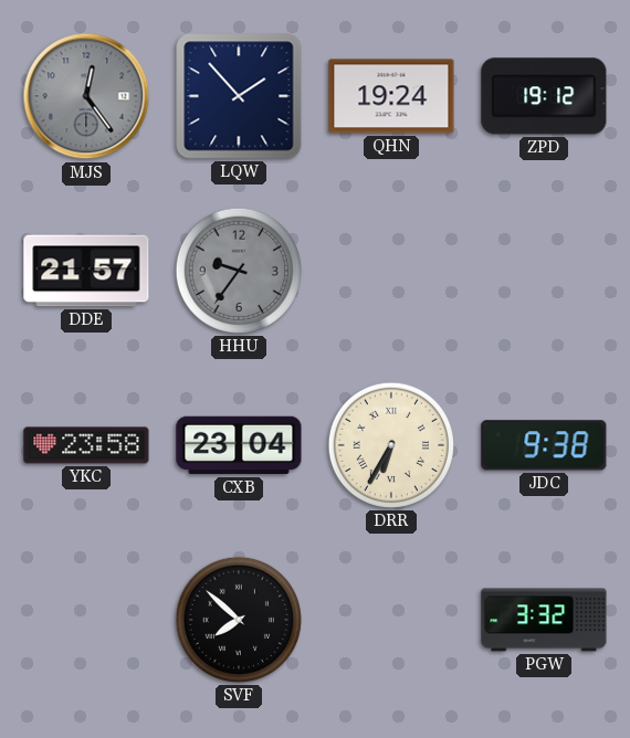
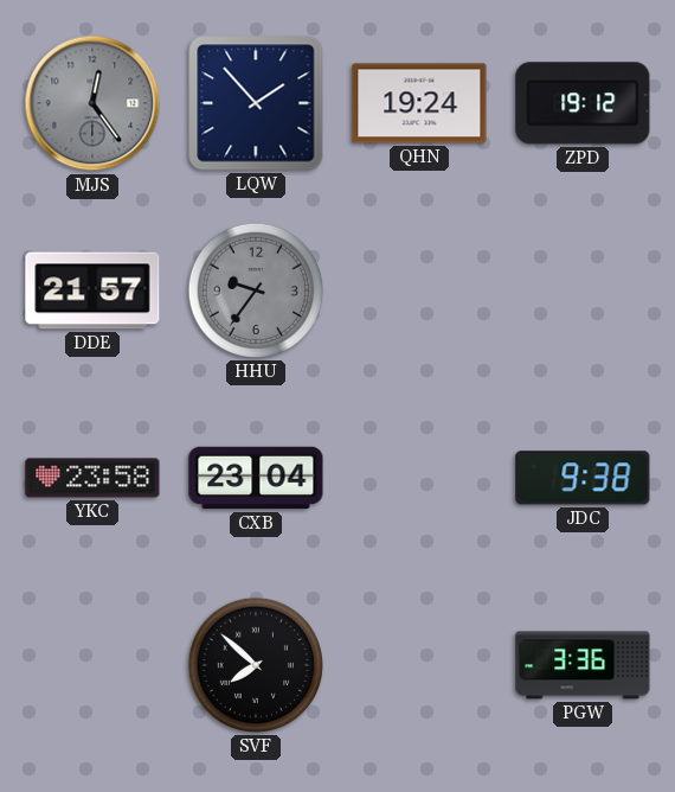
DRR: 6:35 -> none
PGW: 3:32 -> 3:36
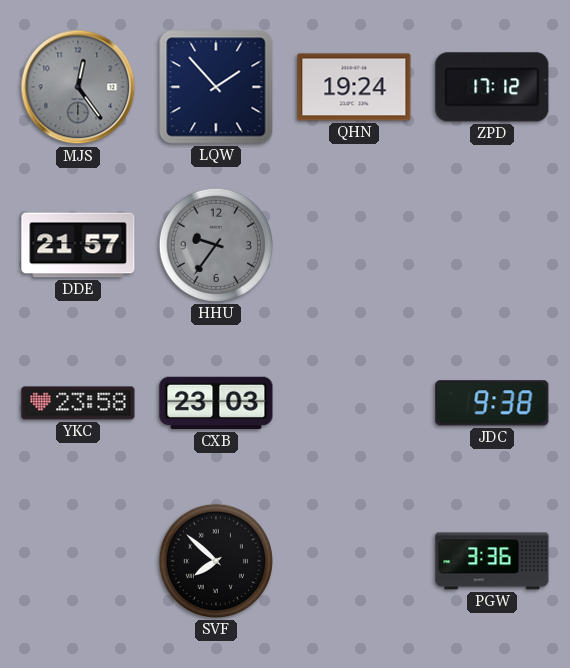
ZPD: 19:12 -> 17:12
CXB: 23:04 -> 23:03
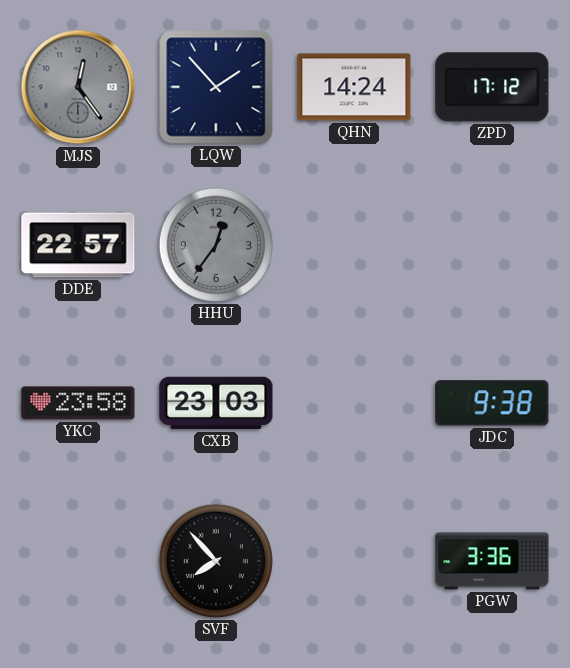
QHN: 19:24 -> 14:24
DDE: 21:57 -> 22:57
HHU: 9:36 -> 12:36
SVF: 7:52 -> 7:53
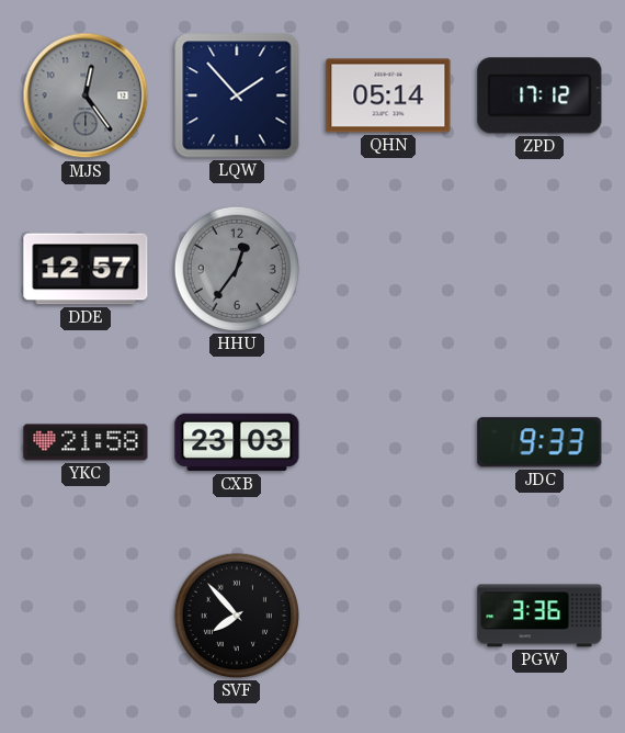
QHN: 14:24 -> 05:14
DDE: 22:57 -> 12:57
YKC: 23:58 -> 21:58
JDC: 9:38 -> 9:33
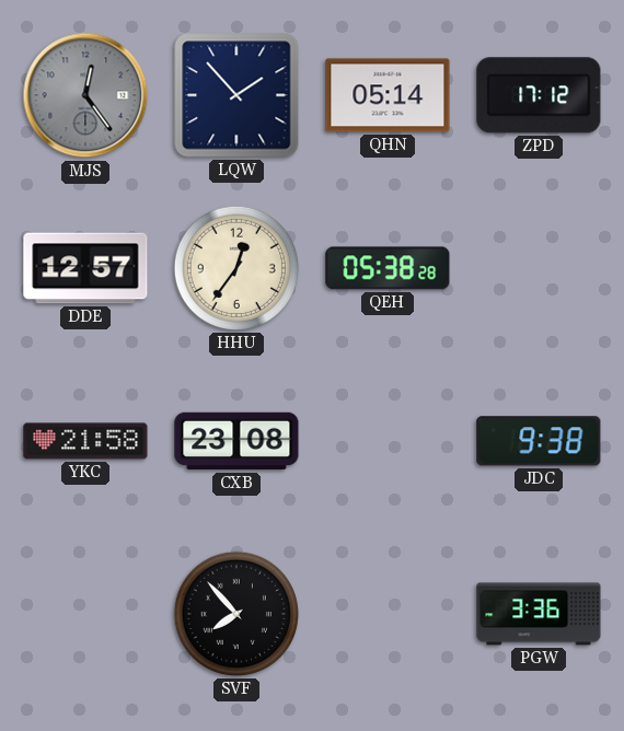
HHU dial: grey -> cream
QEH: none -> 05:38
CXB: 23:03 -> 23:08
JDC: 9:33 -> 9:38
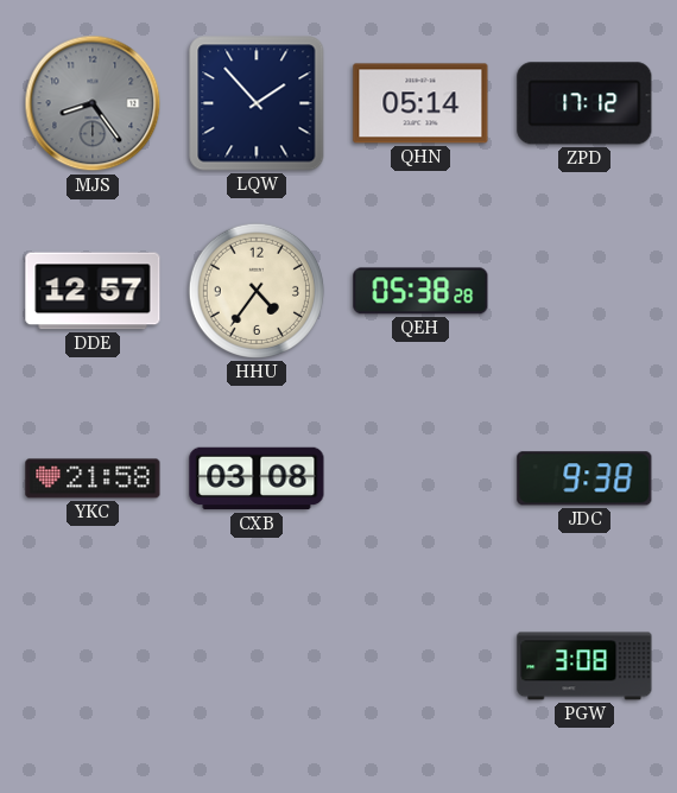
MJS: 12:24 -> 8:24
HHU: 12:36 -> 4:36
CXB: 23:08 -> 03:08
SVF: 7:53 -> none
PGW: 3:36 -> 3:08
